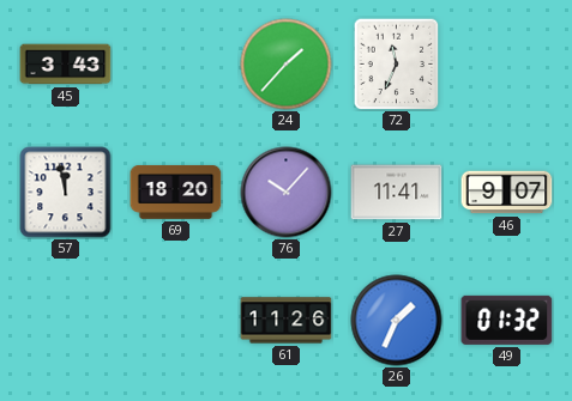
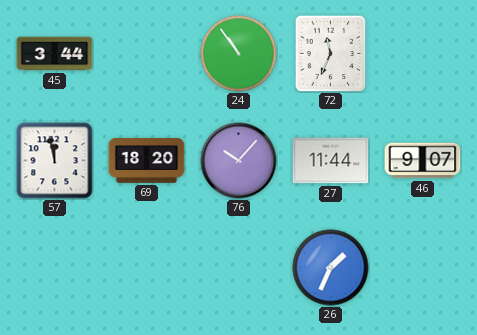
45: 3:43 -> 3:44
24: 1:37 -> 10:54
27: 11:41 -> 11:44
61: 11:26 -> none
49: 01:32 -> none
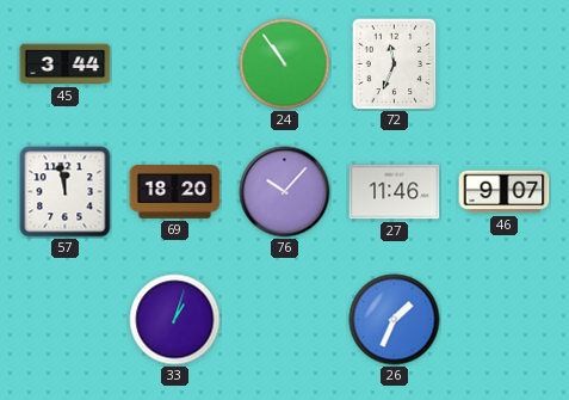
27: 11:44 -> 11:46
33: none -> 1:03
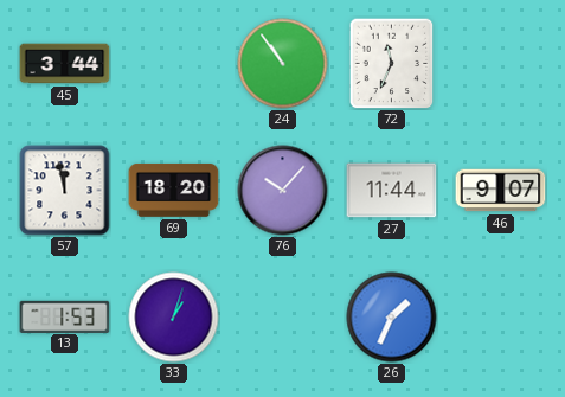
27: 11:46 -> 11:44
13: none -> 1:53
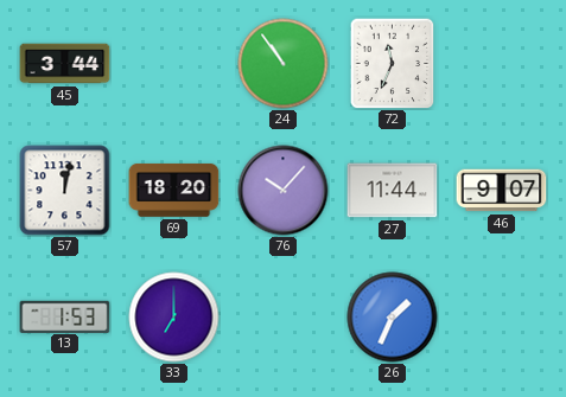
57: 11:58 -> 12:02
33: 1:03 -> 7:00
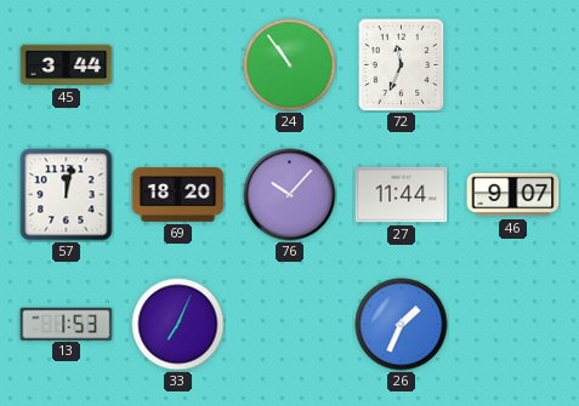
33: 7:00 -> 7:04
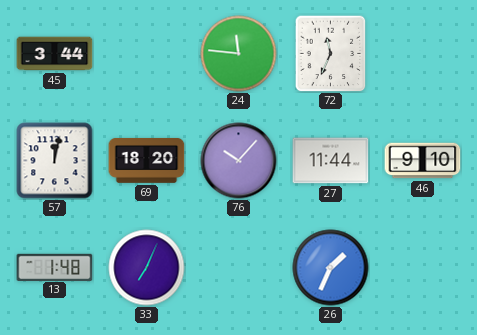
24: 10:54 -> 11:46
46: 9:07 -> 9:10
13: 1:53 -> 1:48
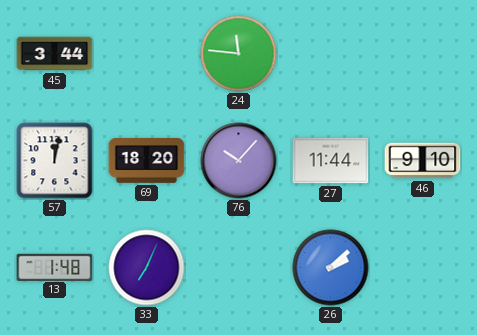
72: 11:34 -> none
26: 1:34 -> 2:08
